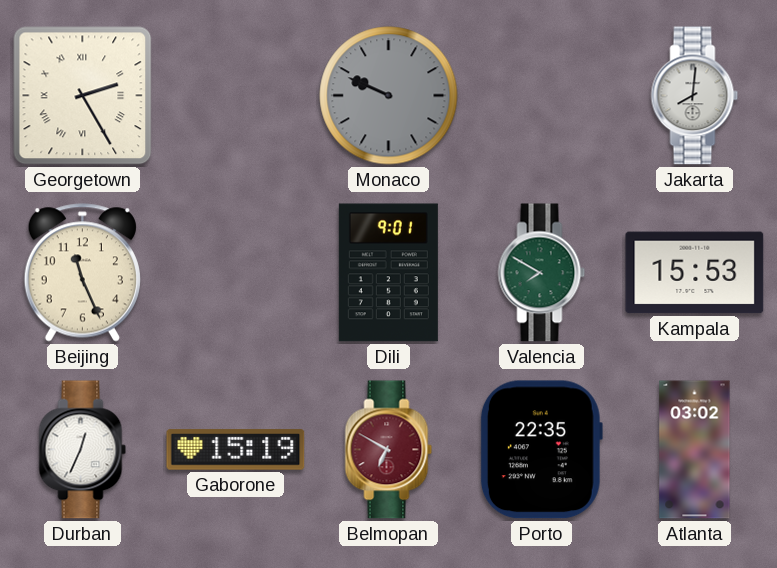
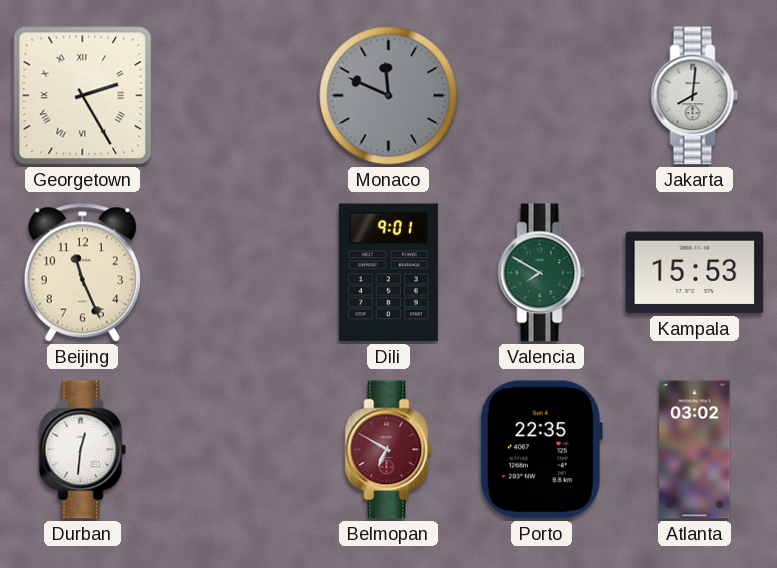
Monaco: 9:49 -> 11:49
Durban: 12:34 -> 12:31
Gaborone: 15:19 -> none
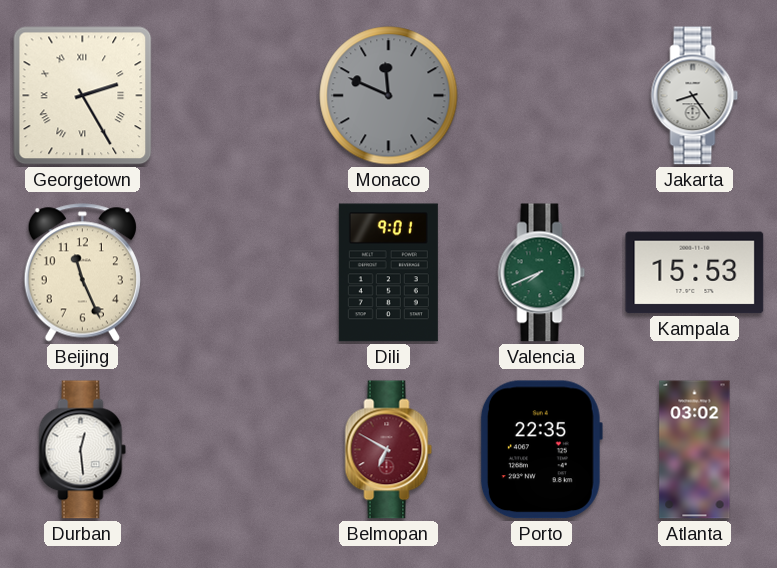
Jakarta: 8:01 -> 8:24
Valencia: 7:50 -> 7:41
Durban: 12:31 -> 12:29
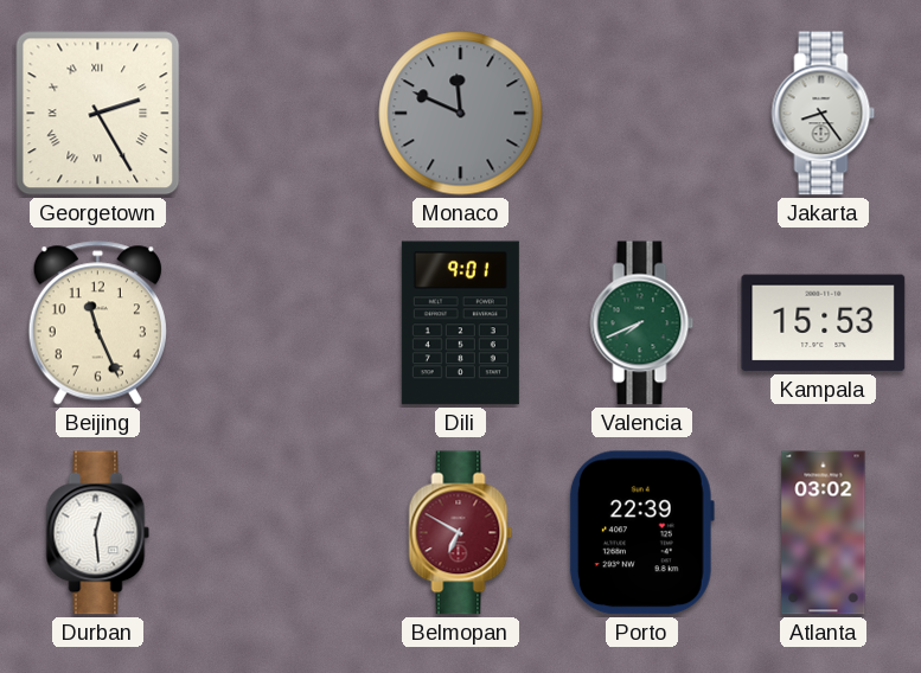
Porto: 22:35 -> 22:39
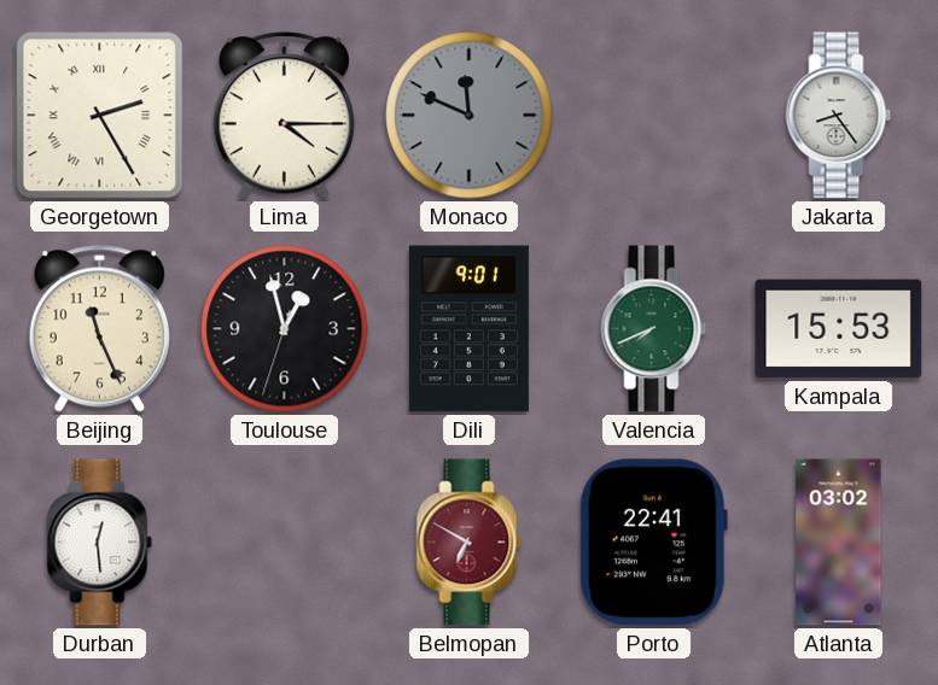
Lima: none -> 4:15
Toulouse: none -> 12:57
Porto: 22:39 -> 22:41
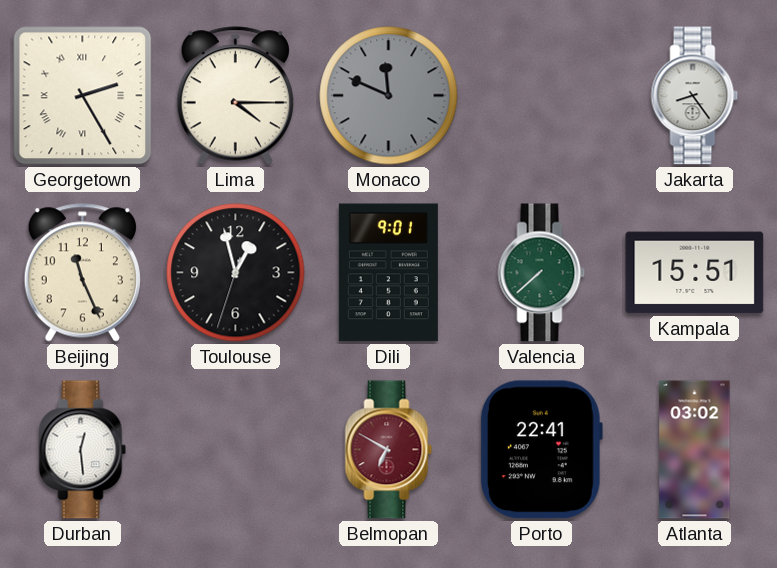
Valencia: 7:41 -> 7:38
Kampala: 15:53 -> 15:51
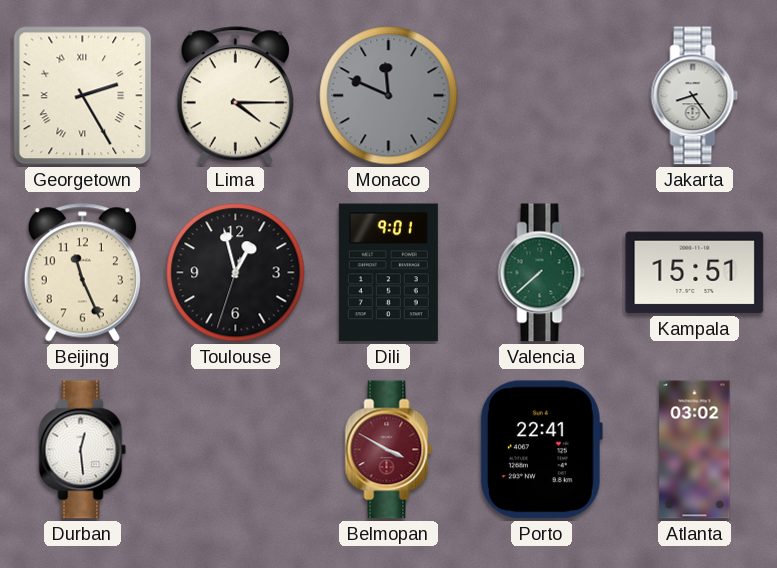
Belmopan: 6:50 -> 3:50
